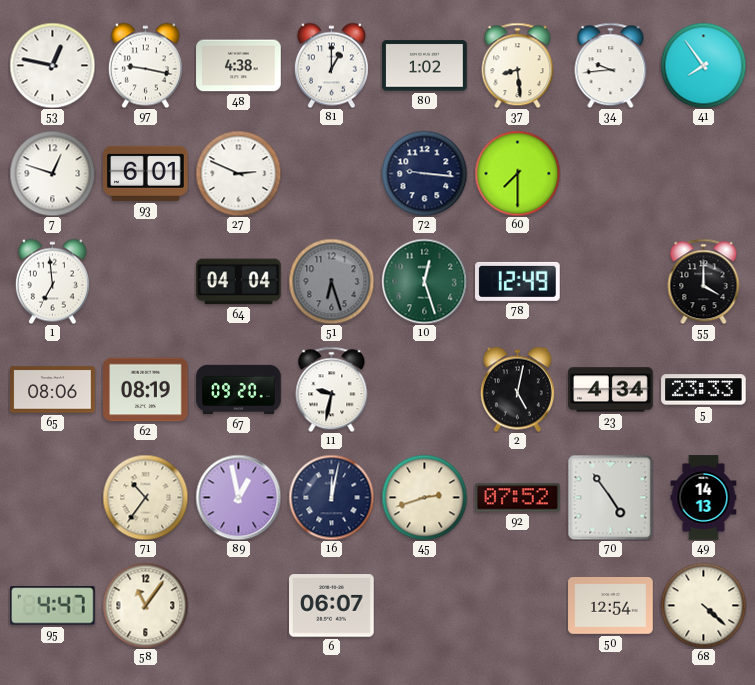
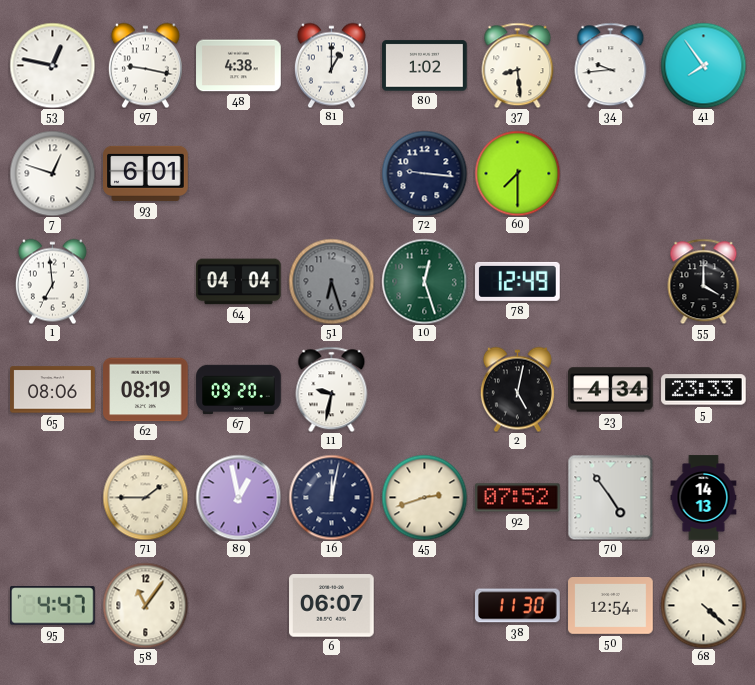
27: 2:49 -> none
71: 10:36 -> 1:45
38: none -> 11:30
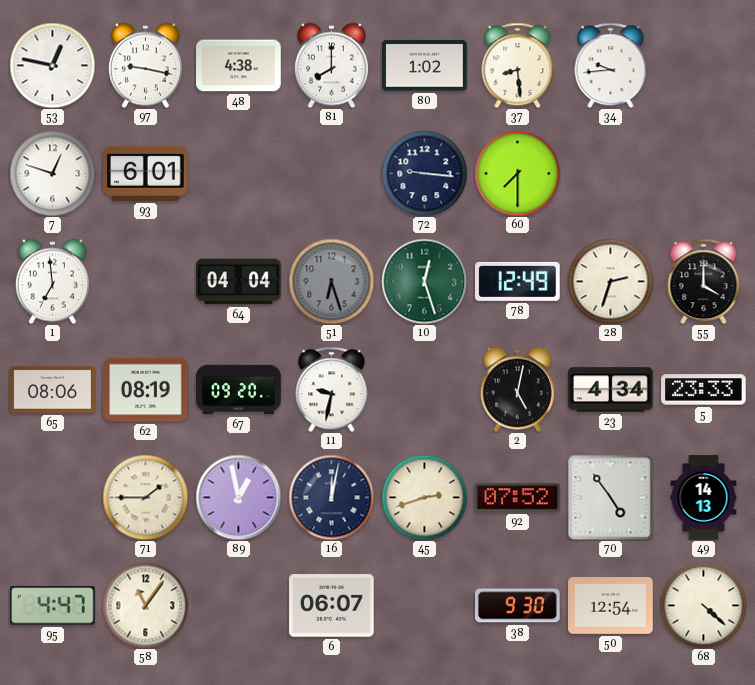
81: 1:00 -> 8:00
41: 7:54 -> none
28: none -> 2:33
38: 11:30 -> 9:30
